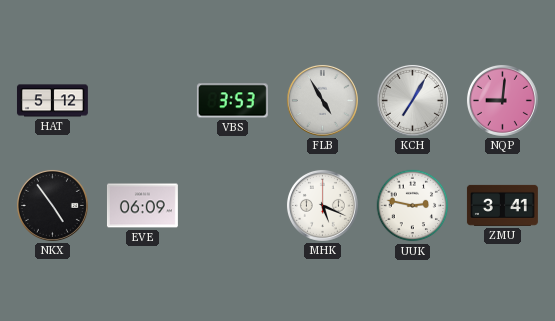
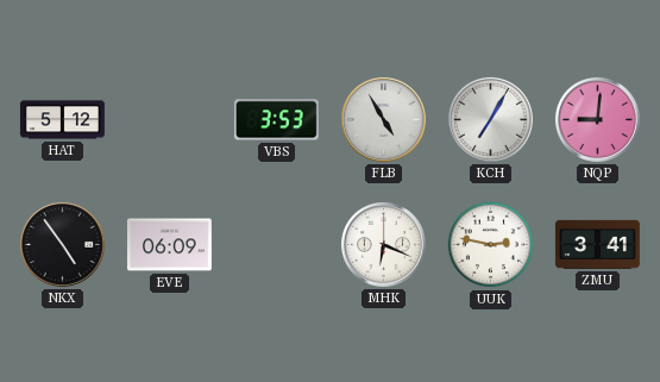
MHK: 5:19 -> 6:19
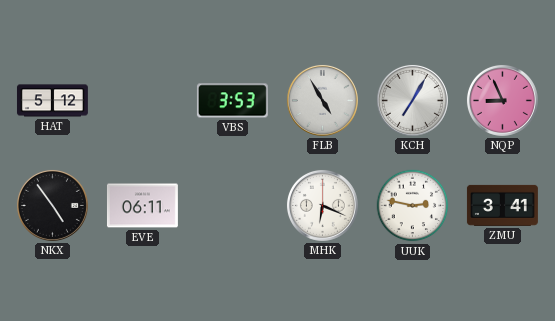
NQP: 9:01 -> 8:56
EVE: 06:09 -> 06:11
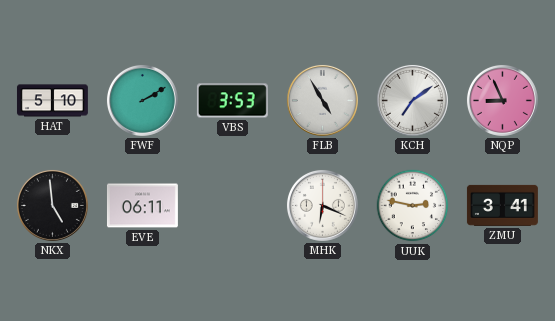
HAT: 5:12 -> 5:10
FWF: none -> 2:10
KCH: 7:05 -> 7:09
NKX: 4:54 -> 4:59
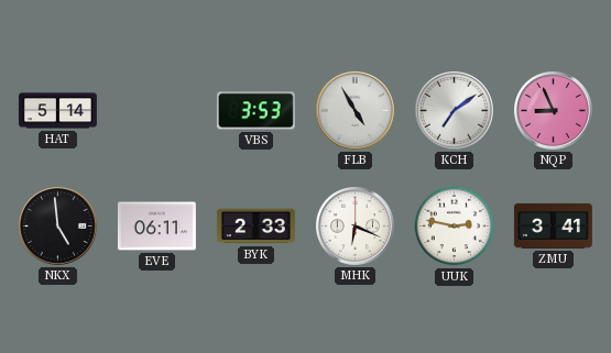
HAT: 5:10 -> 5:14
FWF: 2:10 -> none
BYK: none -> 2:33
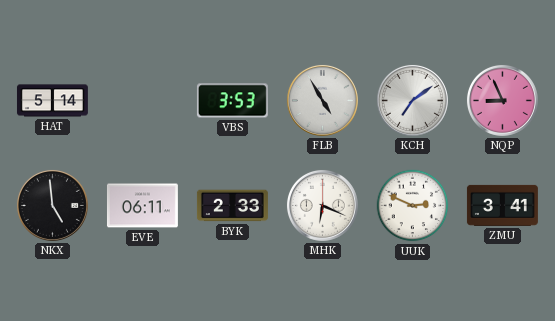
UUK: 2:47 -> 2:49
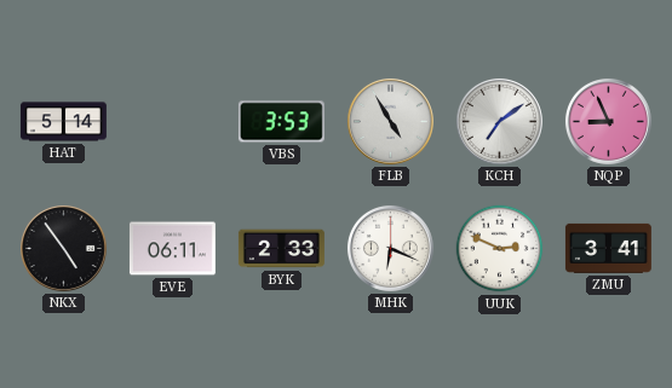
NKX: 4:59 -> 4:54
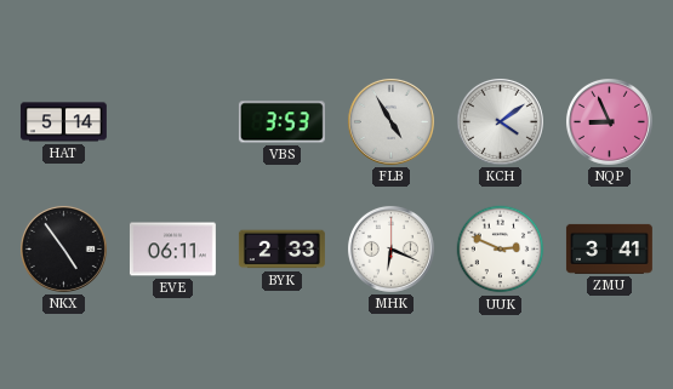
KCH: 7:09 -> 4:09
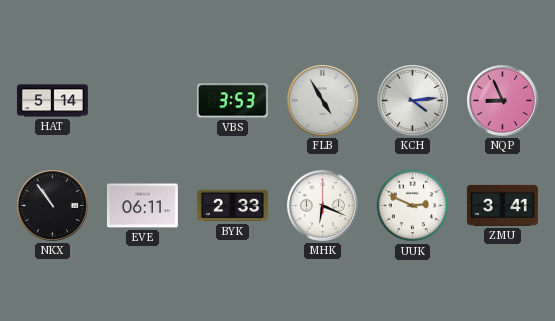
KCH: 4:09 -> 4:14
NKX: 4:54 -> 10:54
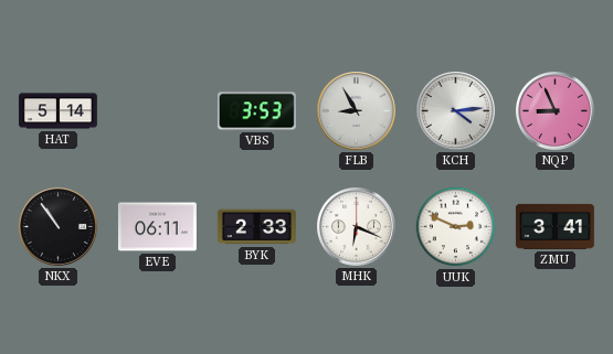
FLB: 4:55 -> 8:55
